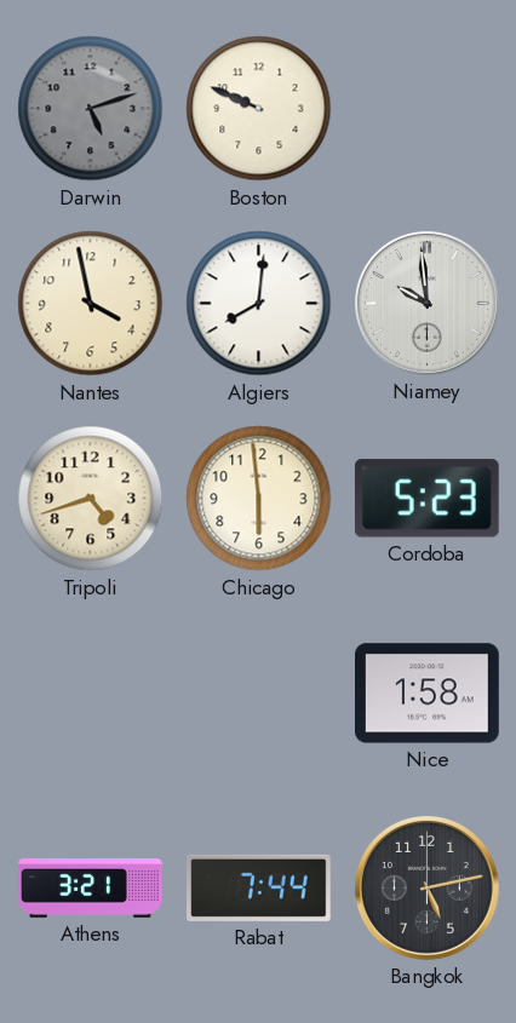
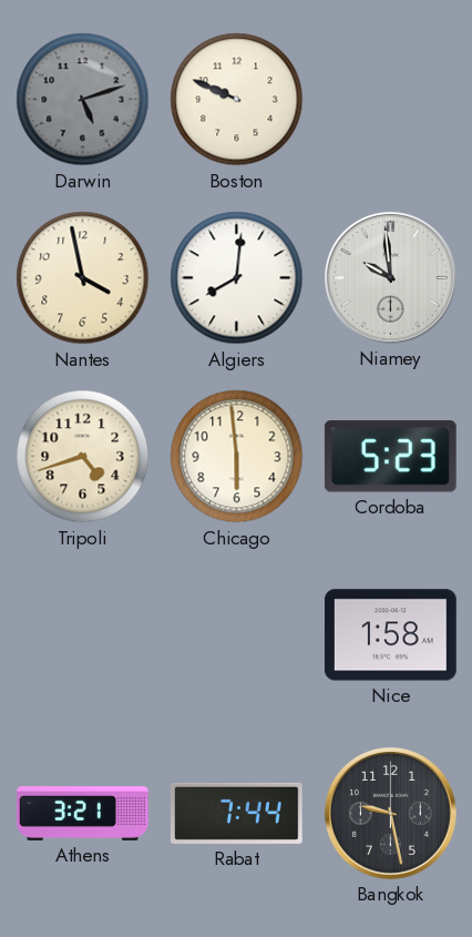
Bangkok: 5:13 -> 9:28
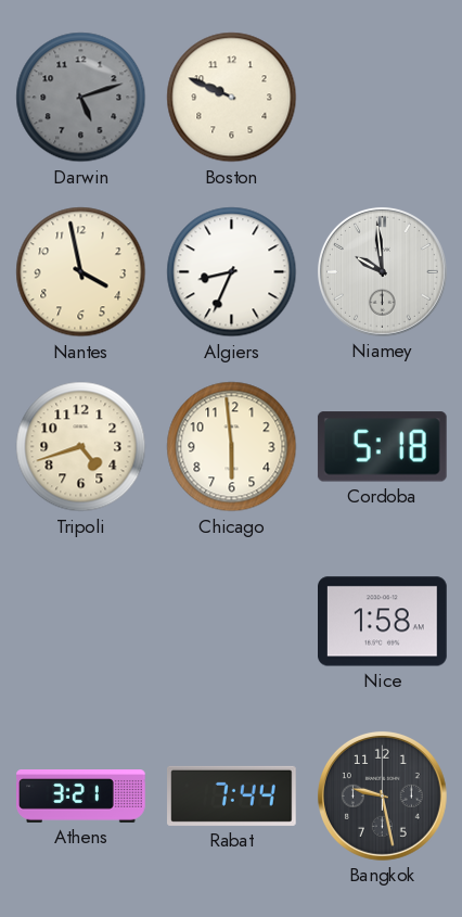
Algiers: 8:01 -> 8:34
Cordoba: 5:23 -> 5:18
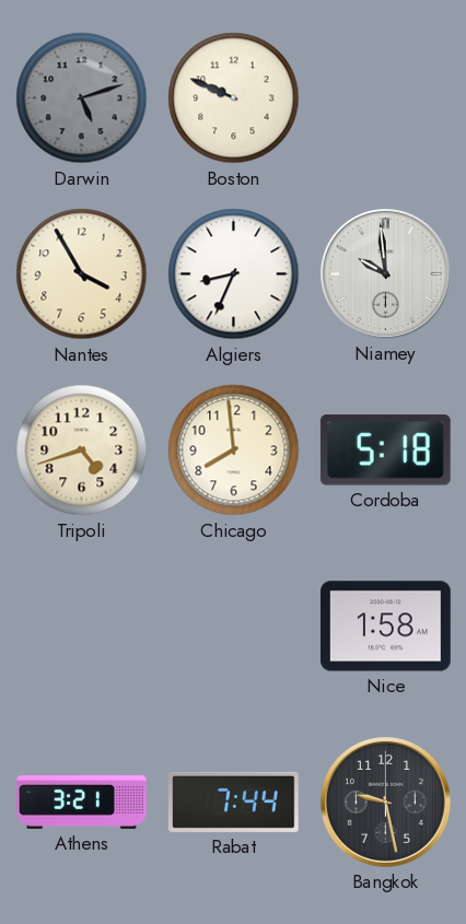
Nantes: 3:58 -> 3:55
Chicago: 5:59 -> 7:59
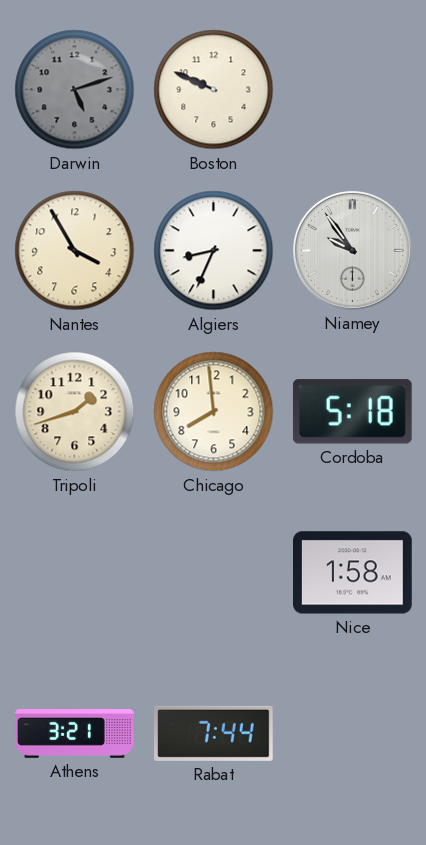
Niamey: 9:59 -> 9:54
Tripoli: 4:42 -> 1:42
Bangkok: 9:28 -> none
